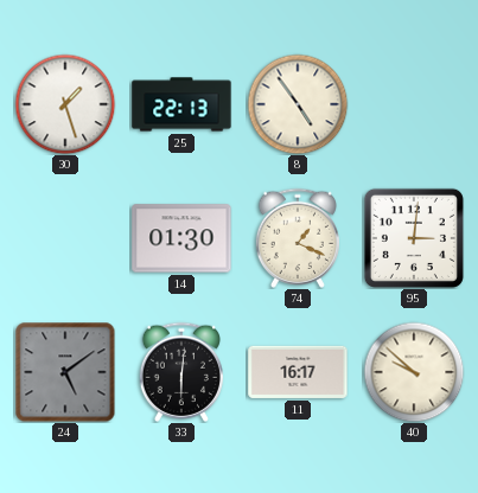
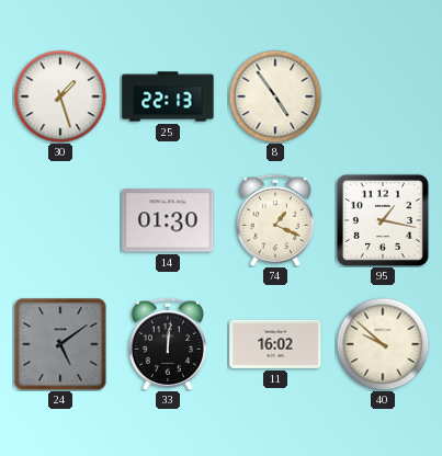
95: 3:01 -> 1:17
33: 6:01 -> 12:01
11: 16:17 -> 16:02
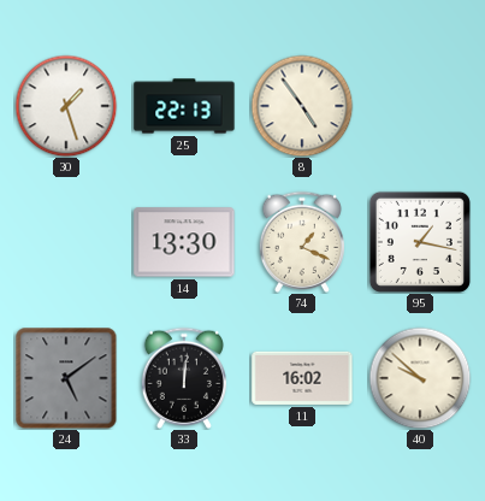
14: 01:30 -> 13:30
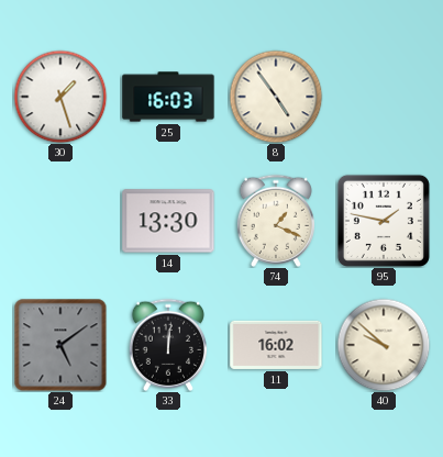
25: 22:13 -> 16:03
95: 1:17 -> 1:47
